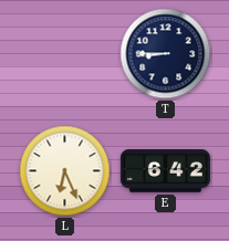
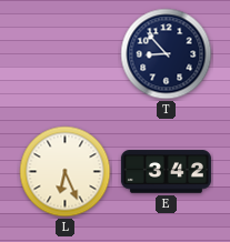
T: 8:45 -> 8:53
E: 6:42 -> 3:42
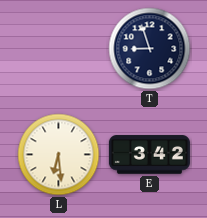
T: 8:53 -> 8:57
L: 6:26 -> 6:29
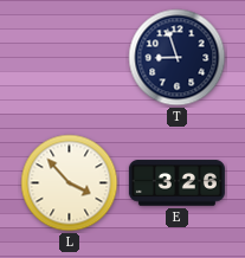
L: 6:29 -> 3:53
E: 3:42 -> 3:26
